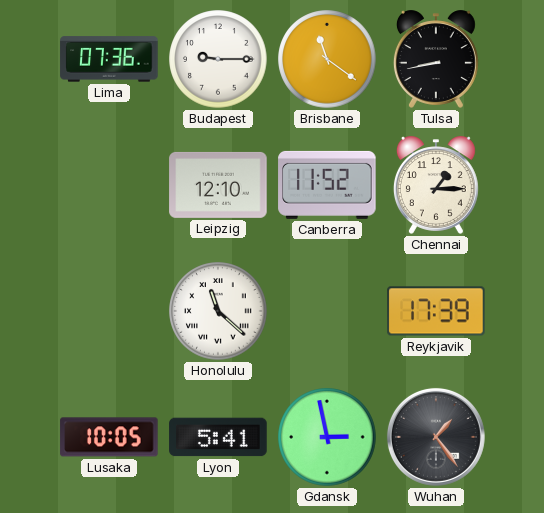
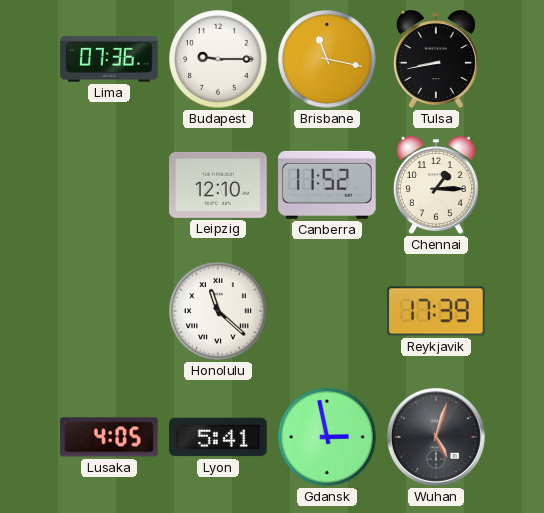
Brisbane: 11:21 -> 11:17
Lusaka: 10:05 -> 4:05
Wuhan: 1:24 -> 5:03
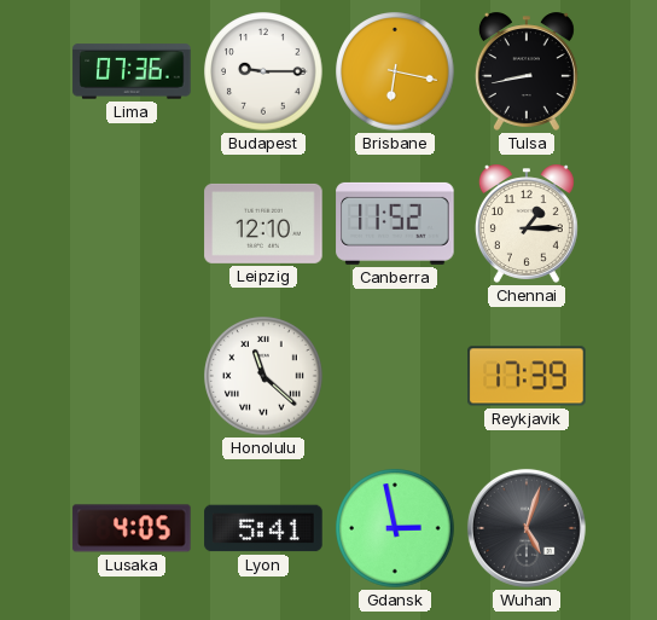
Brisbane: 11:17 -> 6:17
